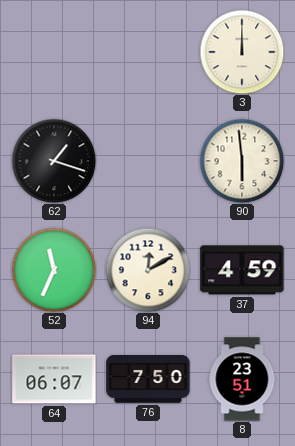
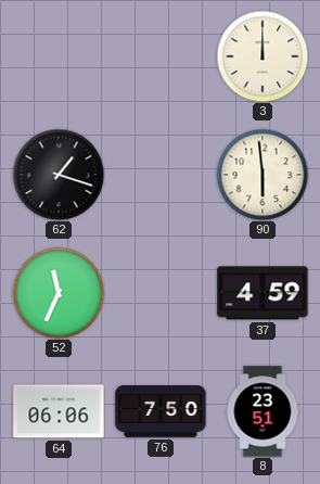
94: 12:10 -> none
64: 06:07 -> 06:06
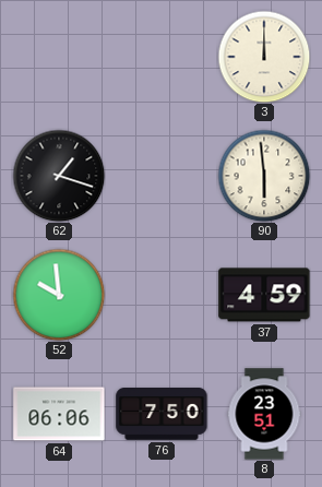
52: 11:34 -> 9:59
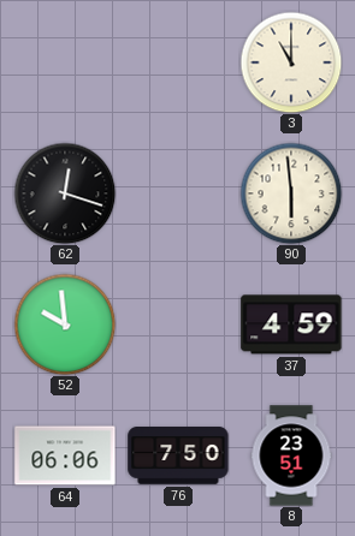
3: 12:00 -> 11:00
62: 1:18 -> 12:18
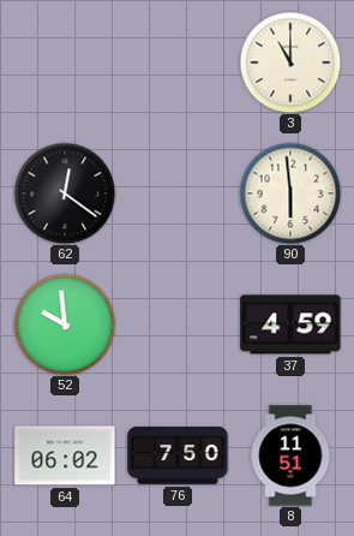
62: 12:18 -> 12:21
64: 06:06 -> 06:02
8: 23:51 -> 11:51
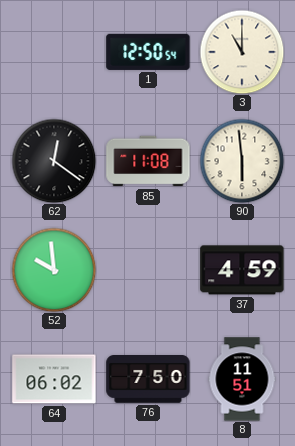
1: none -> 12:50
85: none -> 11:08
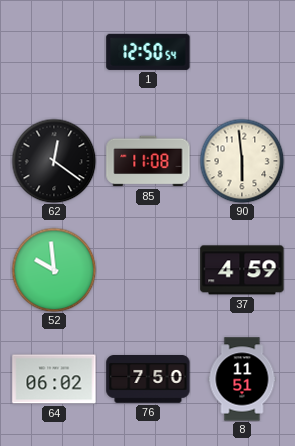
3: 11:00 -> none
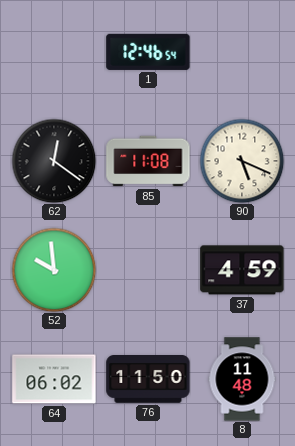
1: 12:50 -> 12:46
90: 5:59 -> 5:19
76: 7:50 -> 11:50
8: 11:51 -> 11:48
